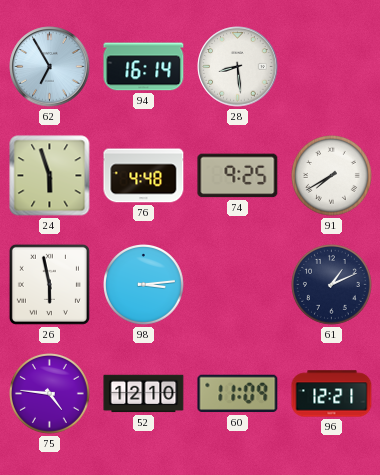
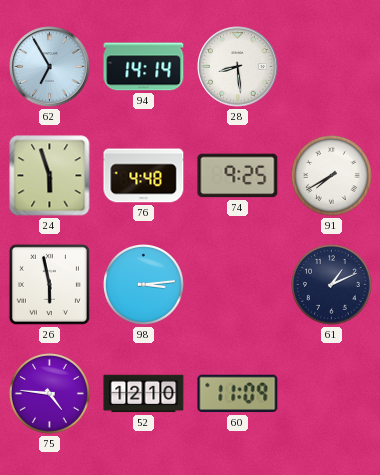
94: 16:14 -> 14:14
96: 12:21 -> none
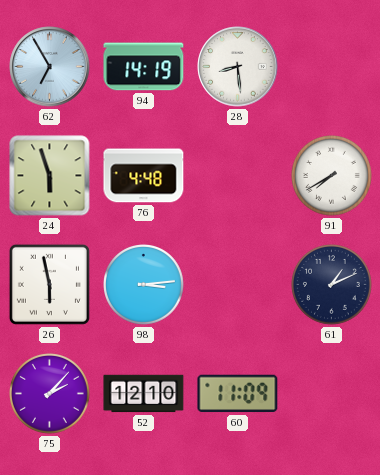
94: 14:14 -> 14:19
74: 9:25 -> none
75: 4:46 -> 2:07
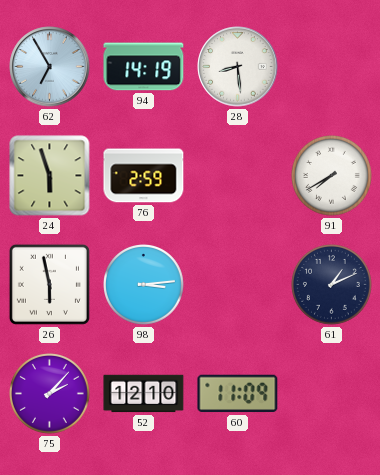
76: 4:48 -> 2:59
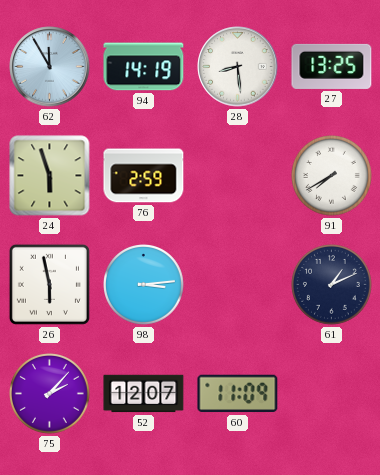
62: 6:55 -> 11:55
27: none -> 13:25
52: 12:10 -> 12:07
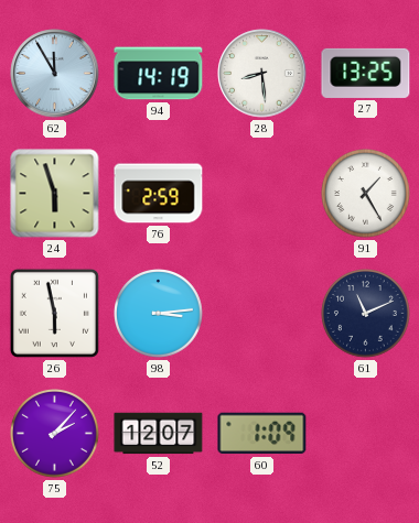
91: 7:40 -> 1:25
61: 1:11 -> 11:11
60: 11:09 -> 1:09
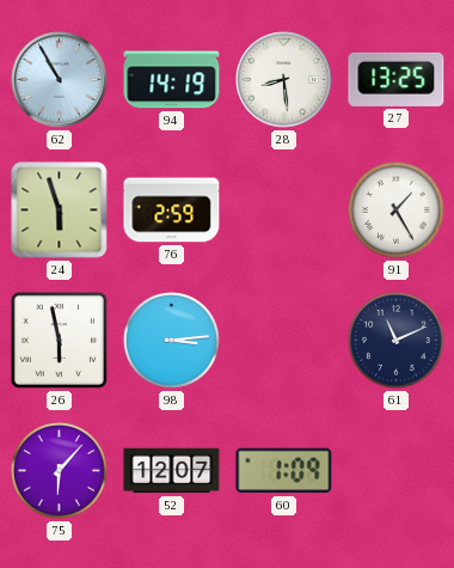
62: 11:55 -> 10:55
75: 2:07 -> 6:07
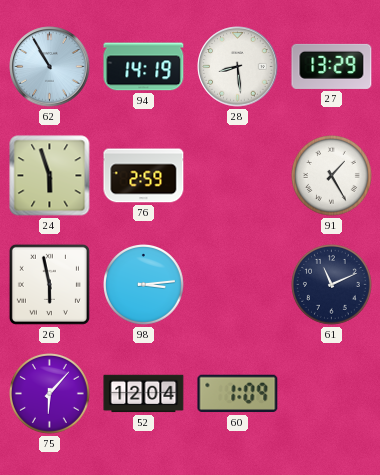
27: 13:25 -> 13:29
52: 12:07 -> 12:04
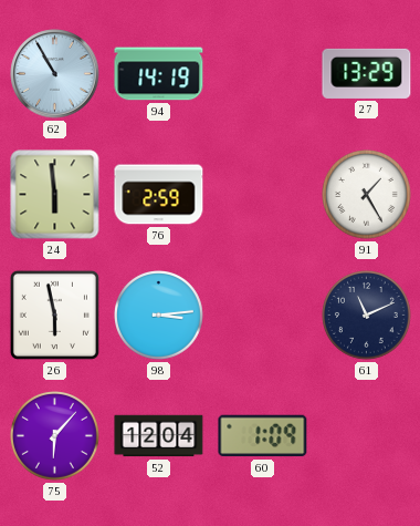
28: 8:29 -> none
24: 5:57 -> 5:59
